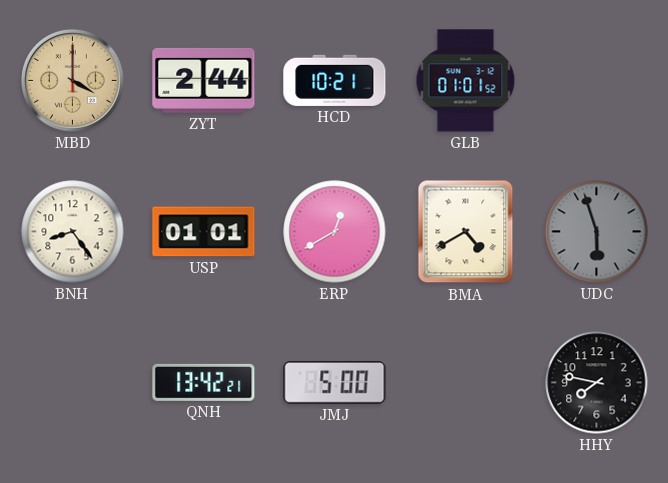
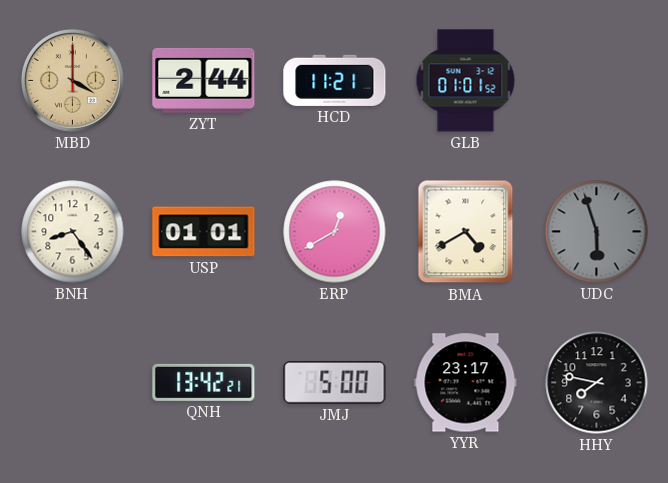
HCD: 10:21 -> 11:21
YYR: none -> 23:17
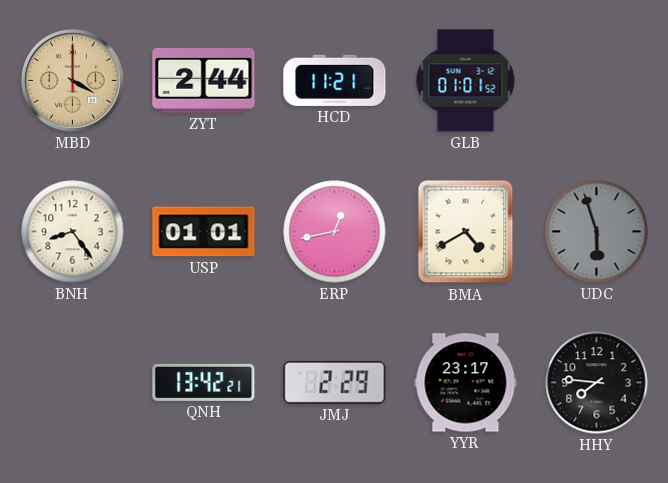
ERP: 12:40 -> 12:43
JMJ: 5:00 -> 2:29
HHY: 7:47 -> 7:46
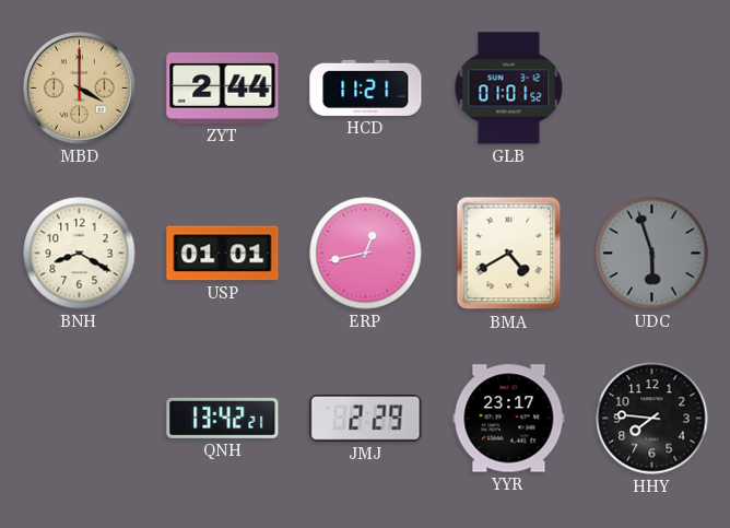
BNH: 8:24 -> 8:20
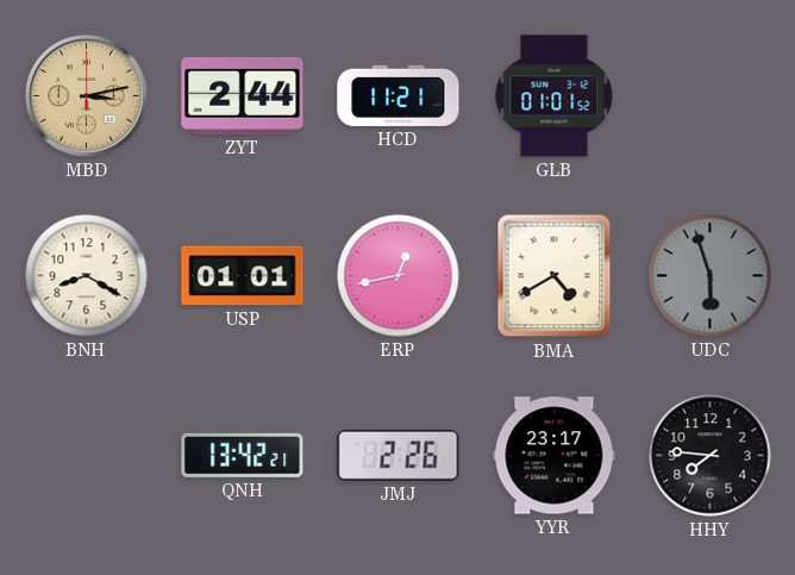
MBD: 4:00 -> 3:13
JMJ: 2:29 -> 2:26
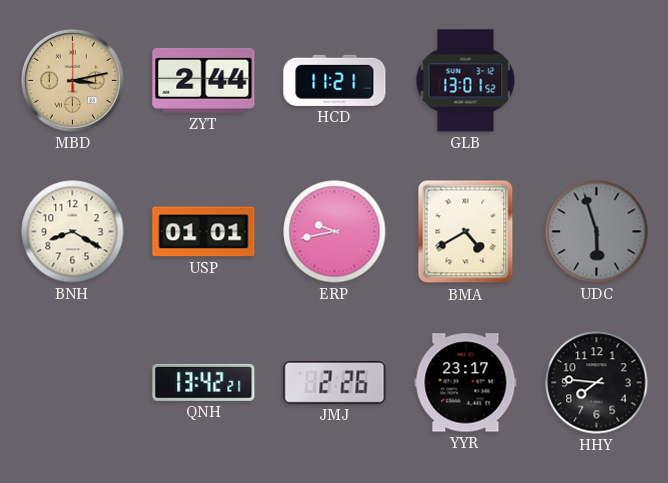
GLB: 01:01 -> 13:01
ERP: 12:43 -> 9:43
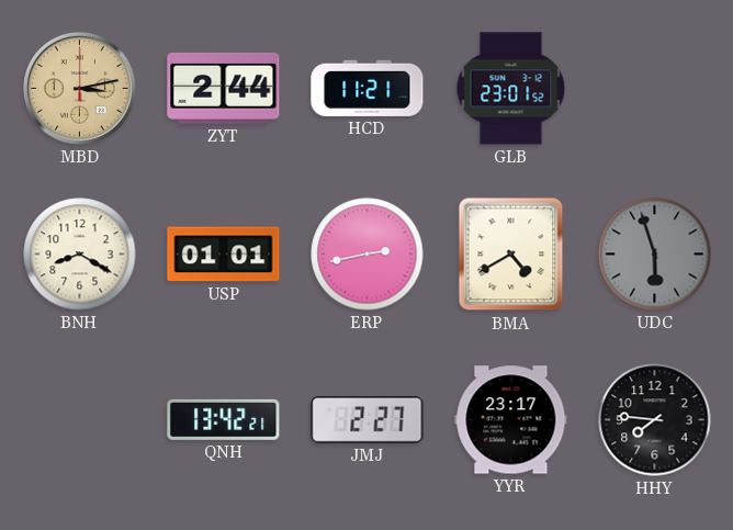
GLB: 13:01 -> 23:01
ERP: 9:43 -> 2:43
JMJ: 2:26 -> 2:27
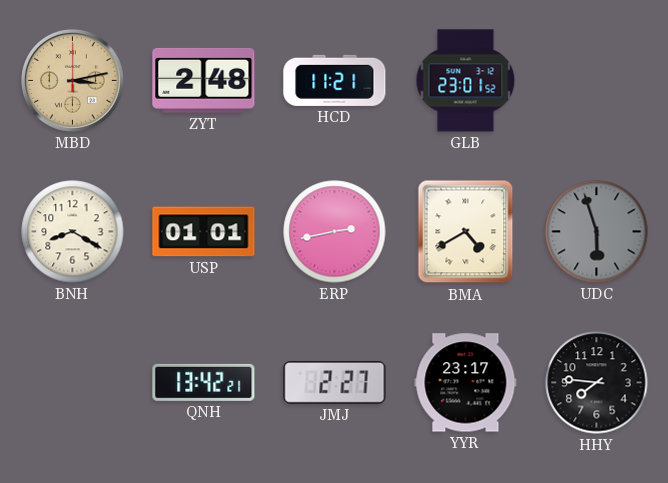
ZYT: 2:44 -> 2:48
